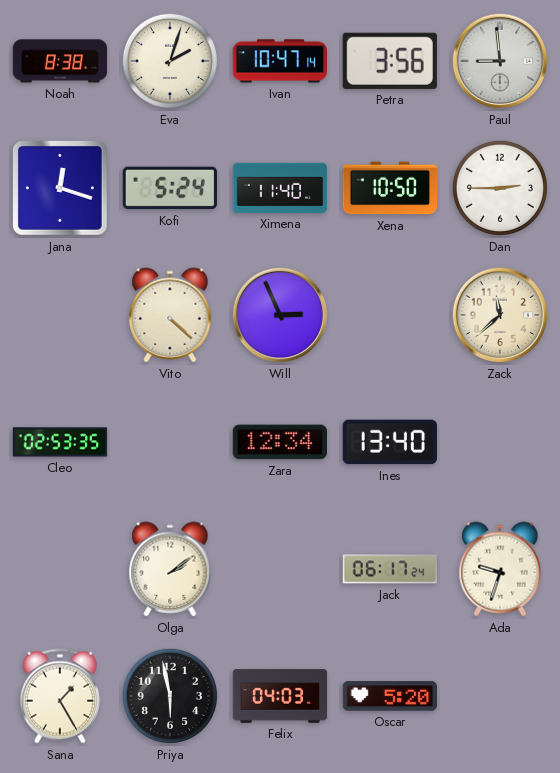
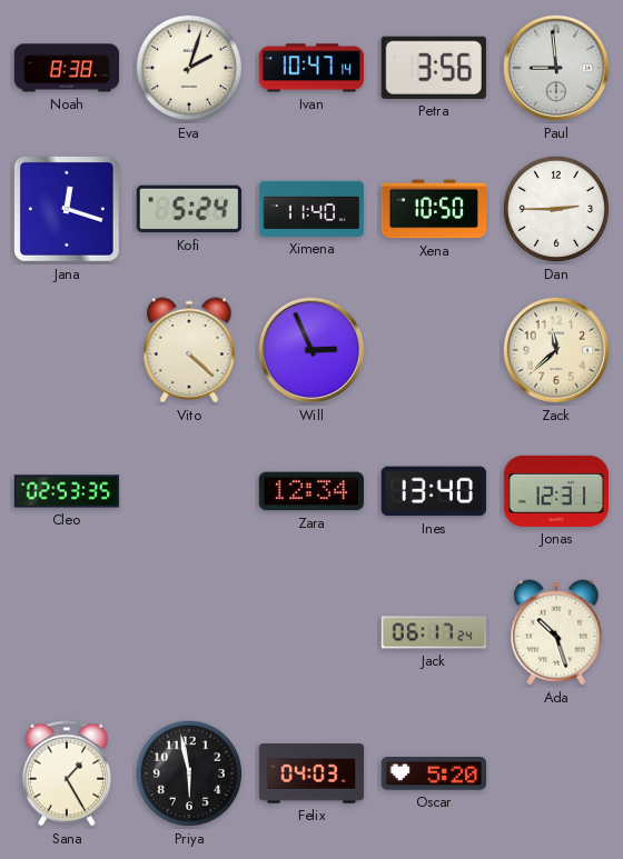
Jonas: none -> 12:31
Olga: 2:09 -> none
Ada: 9:33 -> 10:27
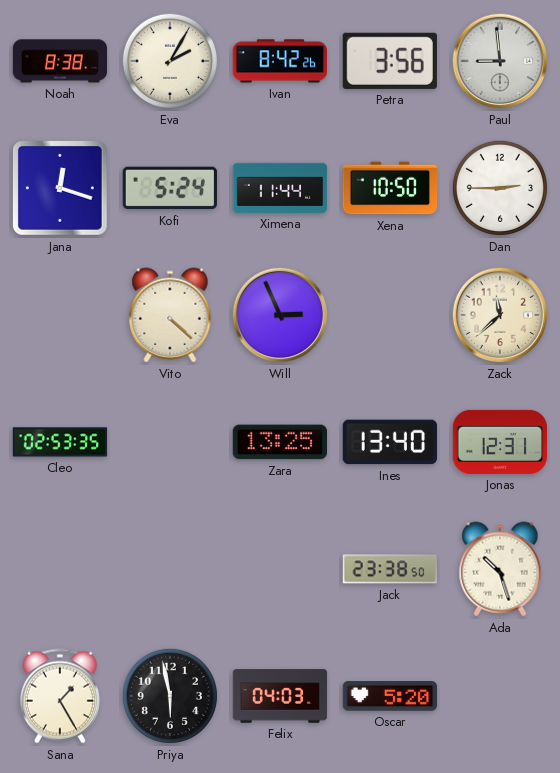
Eva: 2:03 -> 2:05
Ivan: 10:47 -> 8:42
Ximena: 11:40 -> 11:44
Zara: 12:34 -> 13:25
Jack: 06:17 -> 23:38
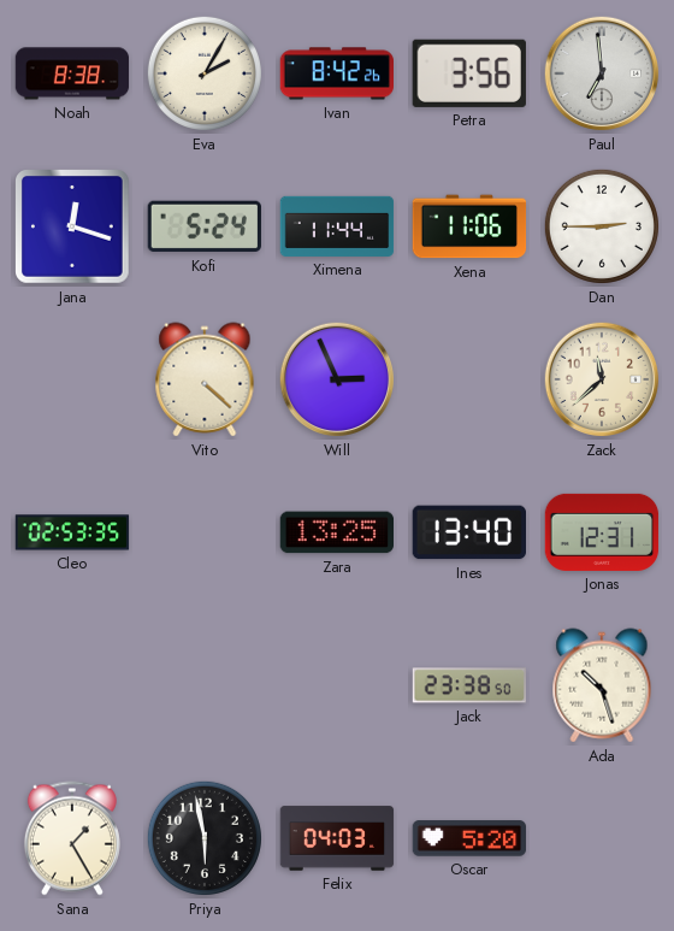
Paul: 8:59 -> 6:59
Xena: 10:50 -> 11:06
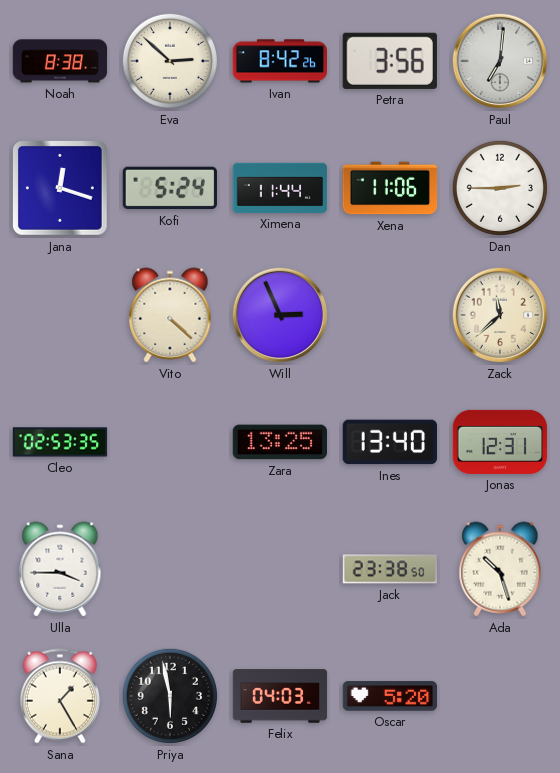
Eva: 2:05 -> 2:52
Paul: 6:59 -> 7:01
Ulla: none -> 3:45
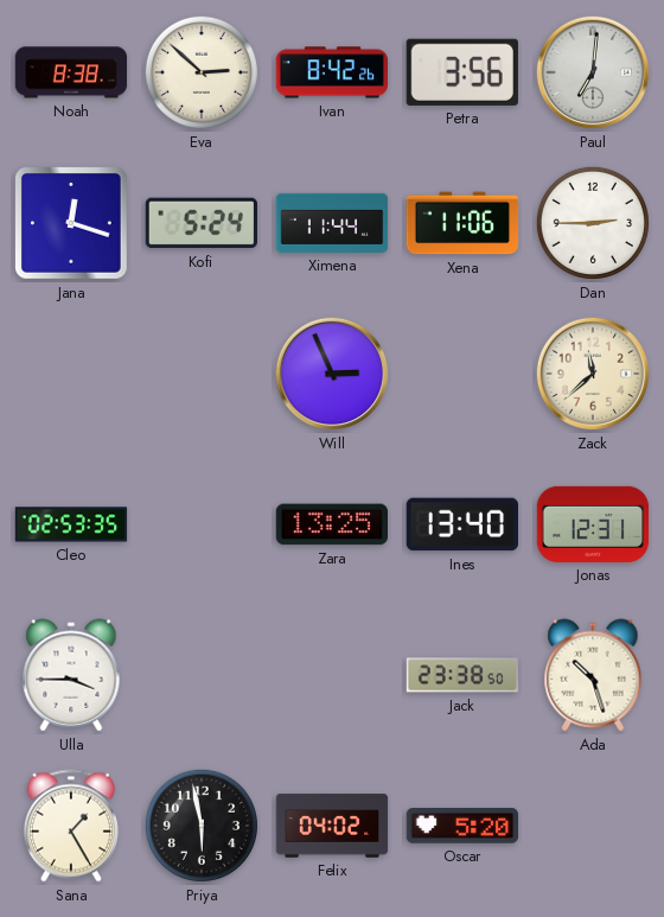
Vito: 4:22 -> none
Felix: 04:03 -> 04:02
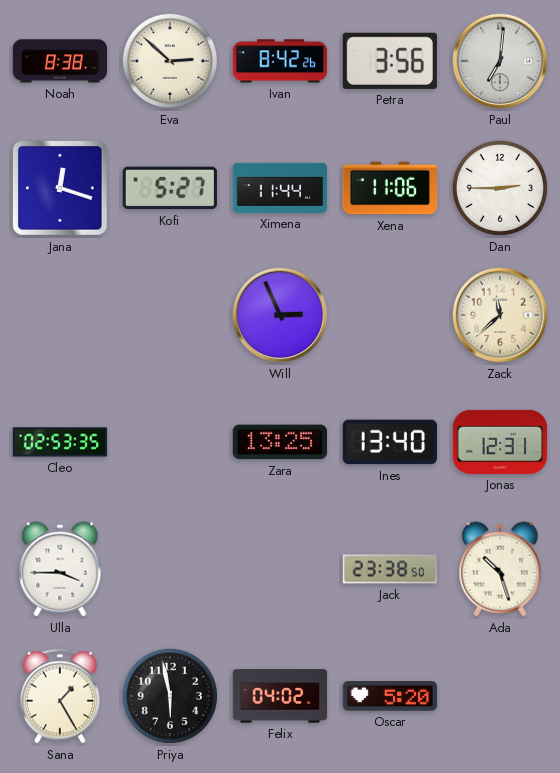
Kofi: 5:24 -> 5:27
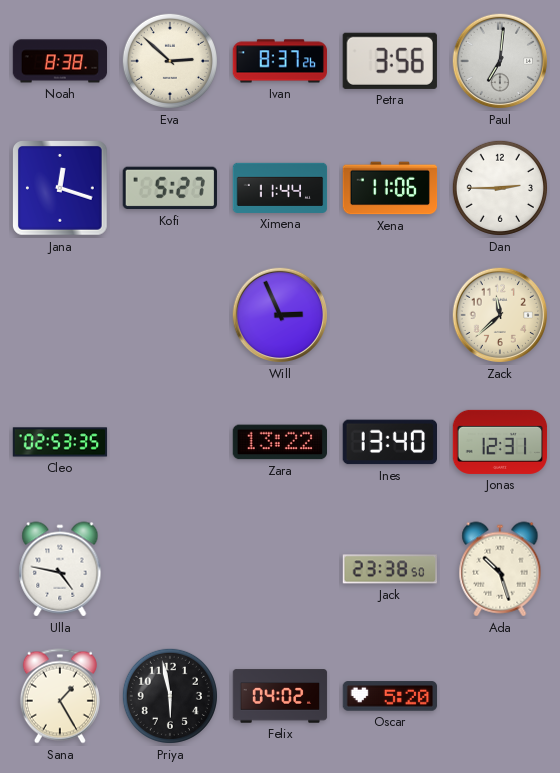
Ivan: 8:42 -> 8:37
Zara: 13:25 -> 13:22
Ulla: 3:45 -> 4:47
